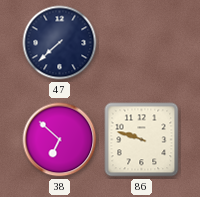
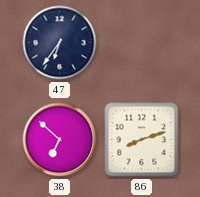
47: 7:38 -> 6:36
86: 9:48 -> 8:12
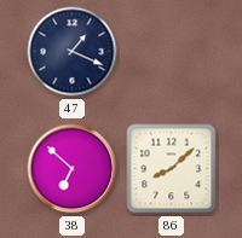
47: 6:36 -> 1:19
86: 8:12 -> 8:08
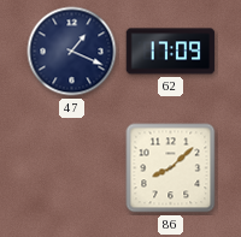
62: none -> 17:09
38: 6:52 -> none
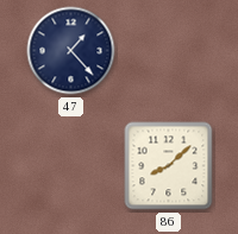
47: 1:19 -> 1:23
62: 17:09 -> none
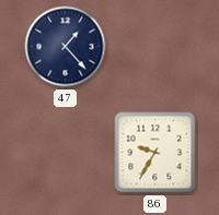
86: 8:08 -> 9:35
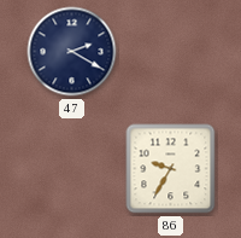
47: 1:23 -> 2:20
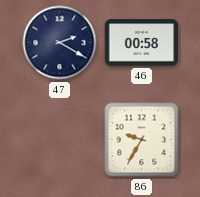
46: none -> 00:58
